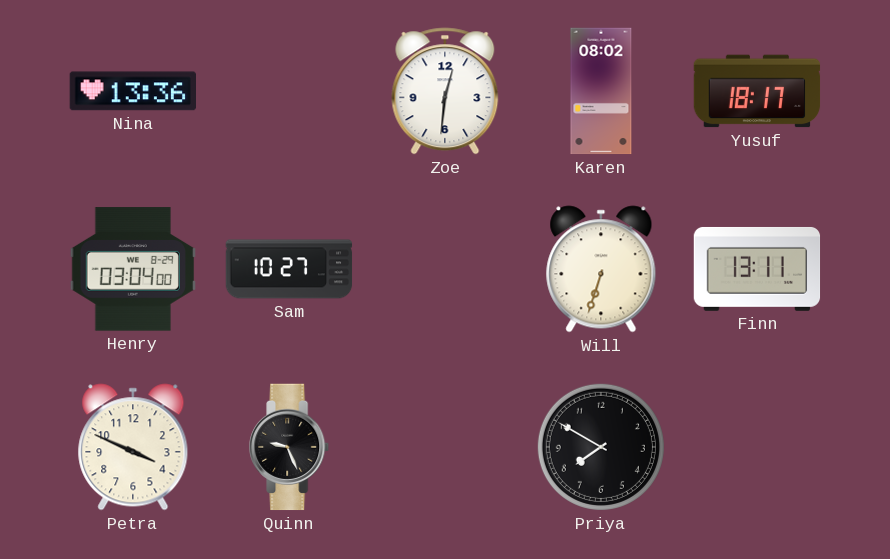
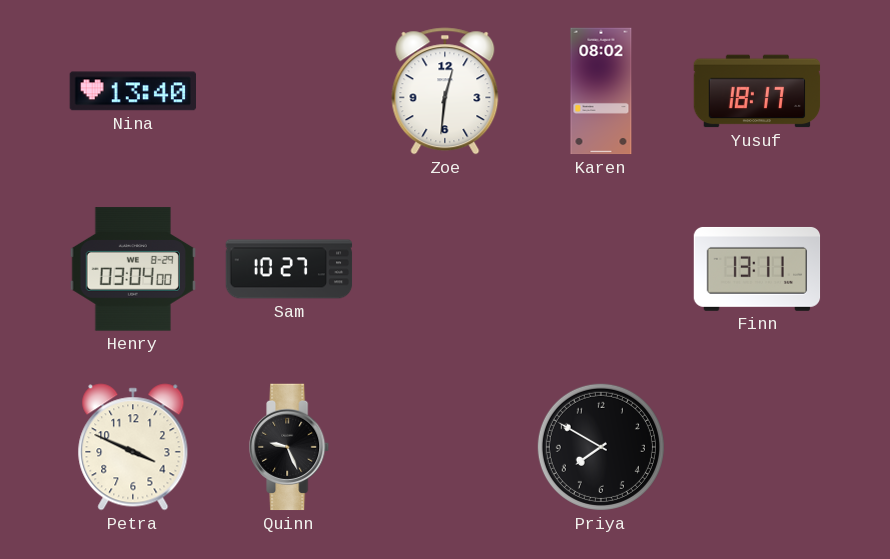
Nina: 13:36 -> 13:40
Will: 6:33 -> none
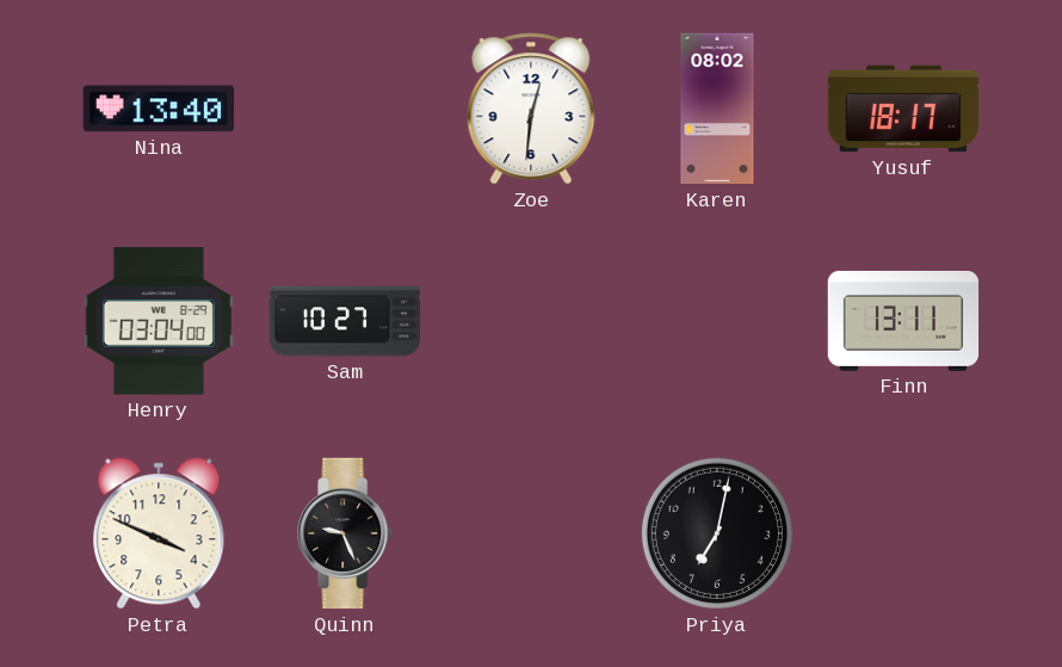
Priya: 7:50 -> 7:02
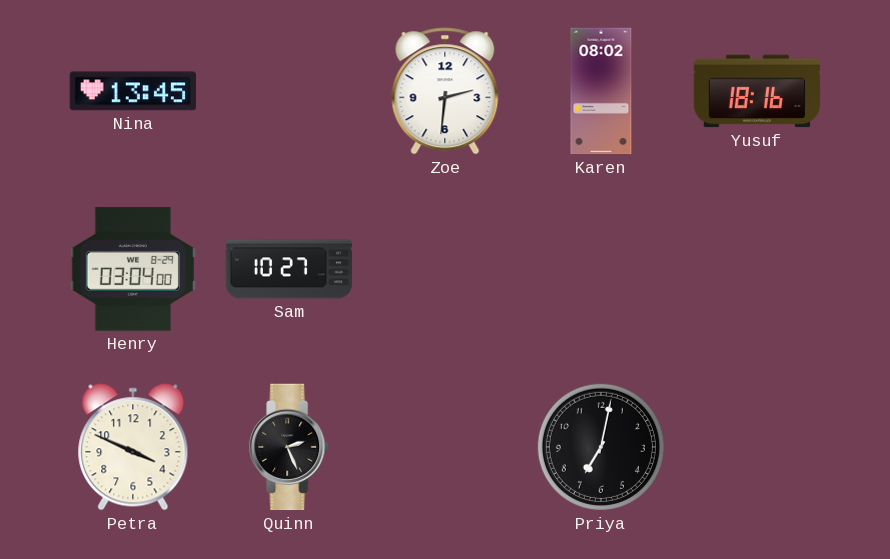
Nina: 13:40 -> 13:45
Zoe: 12:31 -> 2:31
Yusuf: 18:17 -> 18:16
Finn: 13:11 -> none
Quinn: 9:26 -> 2:26
